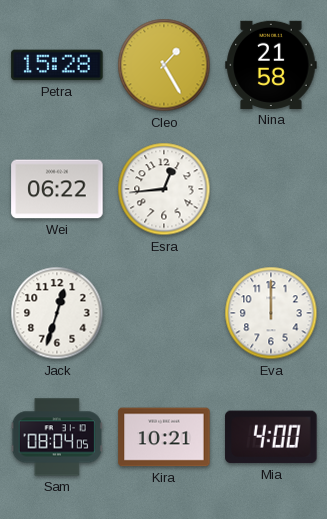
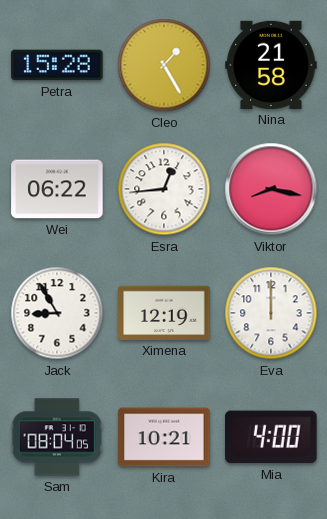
Viktor: none -> 8:17
Jack: 12:33 -> 8:55
Ximena: none -> 12:19
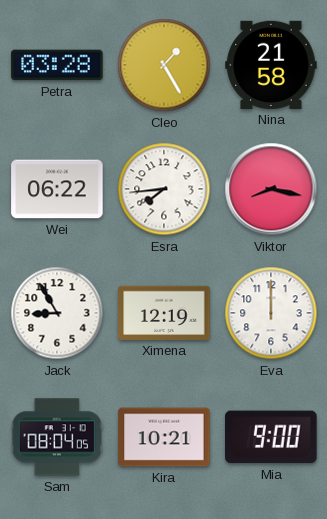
Petra: 15:28 -> 03:28
Esra: 12:44 -> 7:44
Mia: 4:00 -> 9:00
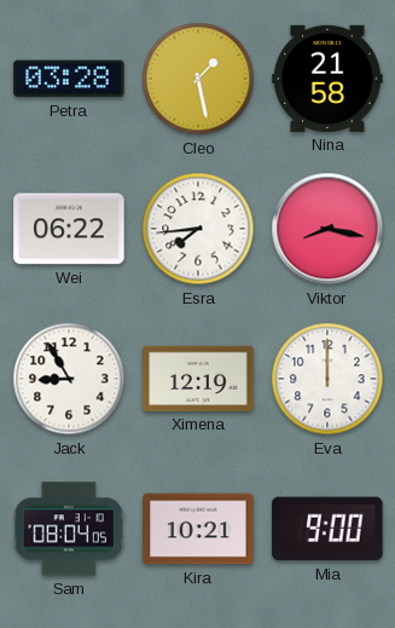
Cleo: 1:25 -> 1:28
